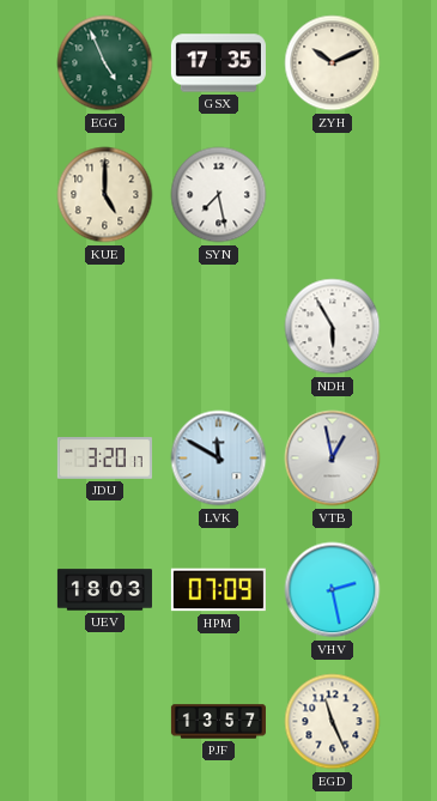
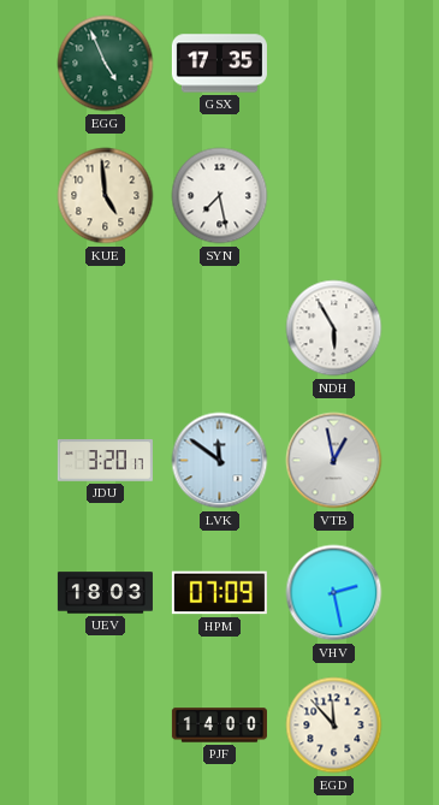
ZYH: 10:11 -> none
KUE: 5:00 -> 4:59
LVK: 11:50 -> 11:51
PJF: 13:57 -> 14:00
EGD: 11:26 -> 11:53
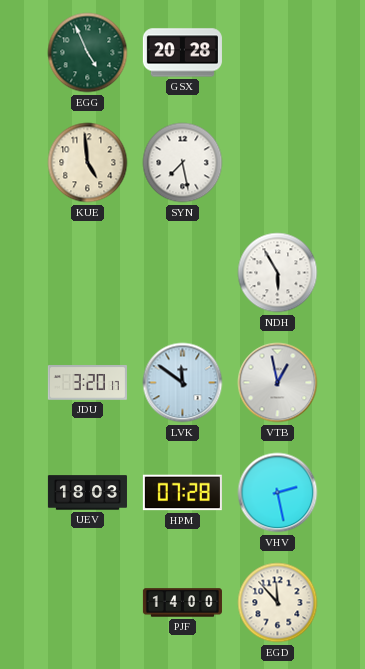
GSX: 17:35 -> 20:28
HPM: 07:09 -> 07:28
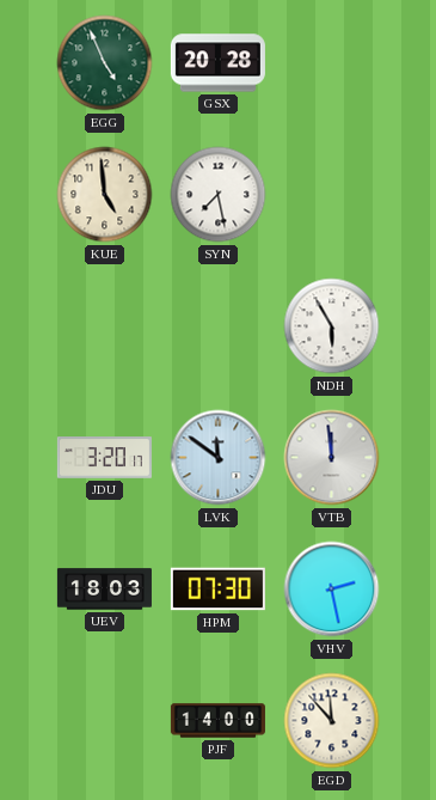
VTB: 12:58 -> 11:59
HPM: 07:28 -> 07:30
